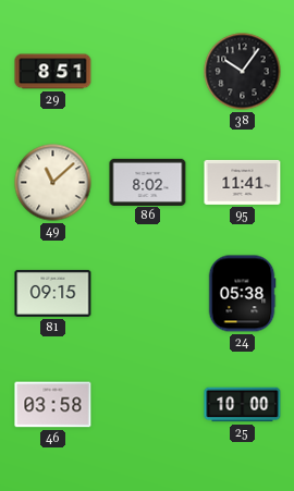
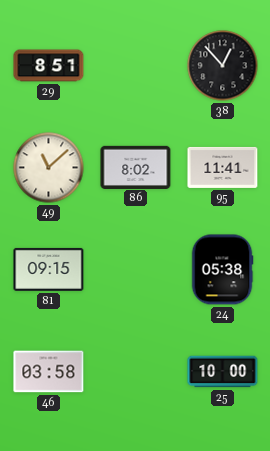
38: 10:06 -> 12:53
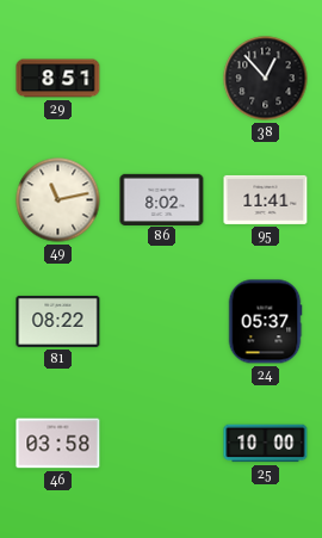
49: 11:08 -> 11:13
81: 09:15 -> 08:22
24: 05:38 -> 05:37
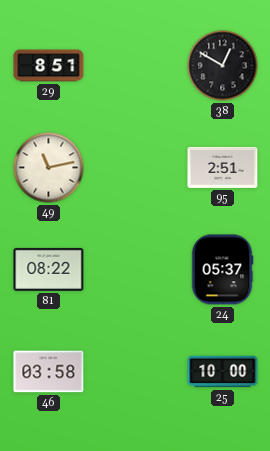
38: 12:53 -> 12:50
86: 8:02 -> none
95: 11:41 -> 2:51
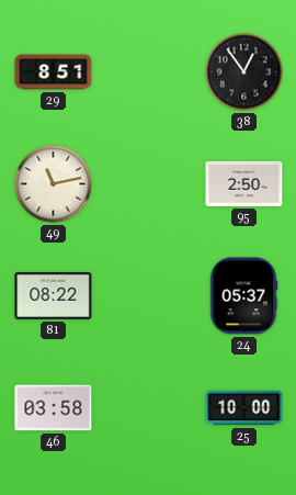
38: 12:50 -> 12:54
95: 2:51 -> 2:50
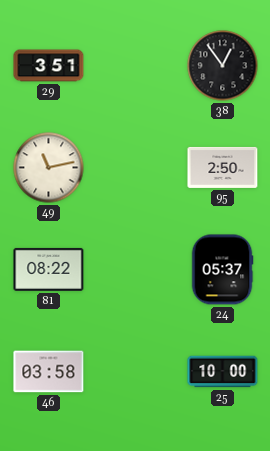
29: 8:51 -> 3:51
